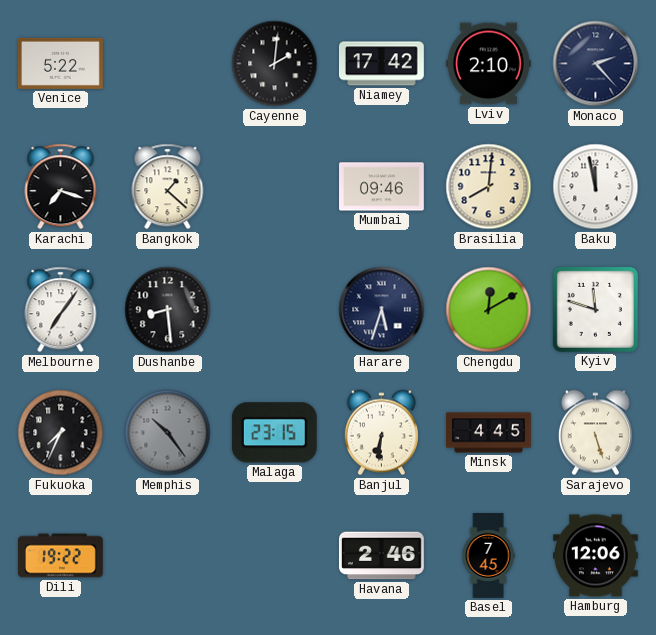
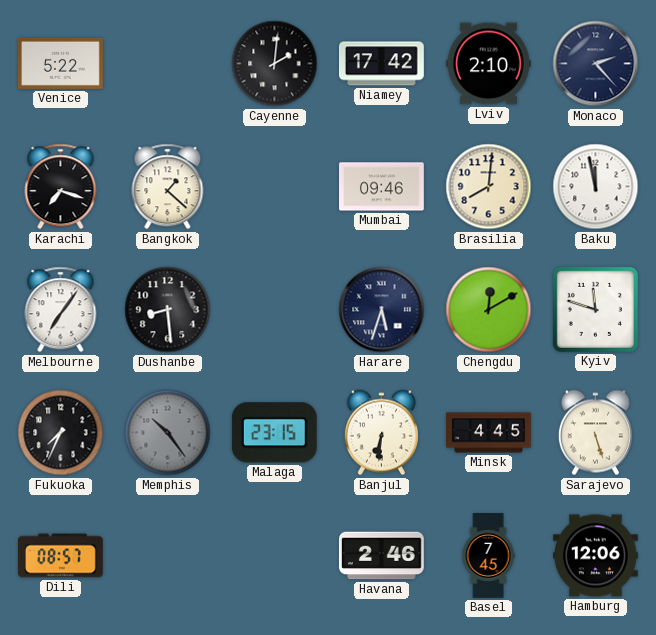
Dili: 19:22 -> 08:57
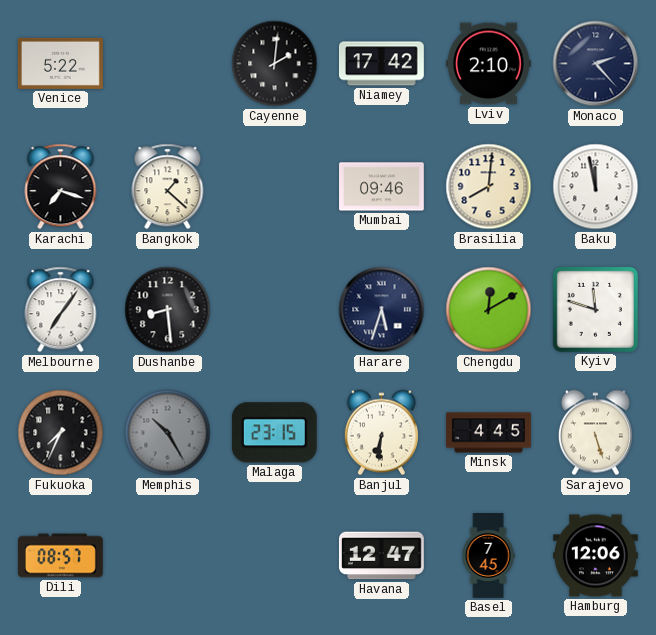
Memphis: 10:24 -> 10:25
Havana: 2:46 -> 12:47
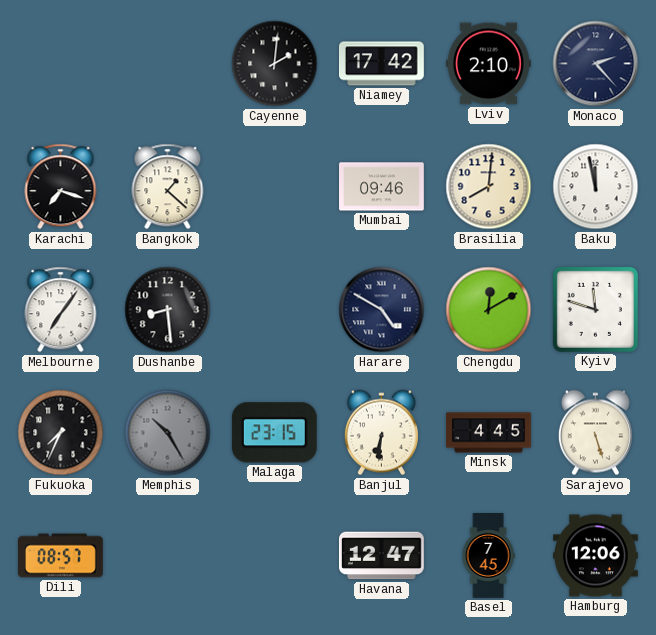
Venice: 5:22 -> none
Harare: 5:33 -> 4:50
